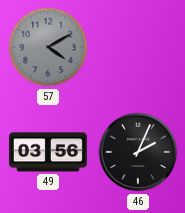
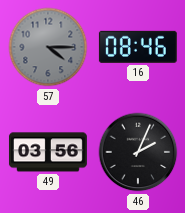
57: 4:10 -> 4:15
16: none -> 08:46
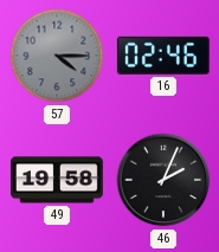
16: 08:46 -> 02:46
49: 03:56 -> 19:58
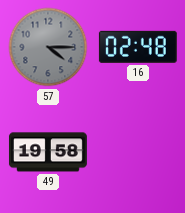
16: 02:46 -> 02:48
46: 2:04 -> none
